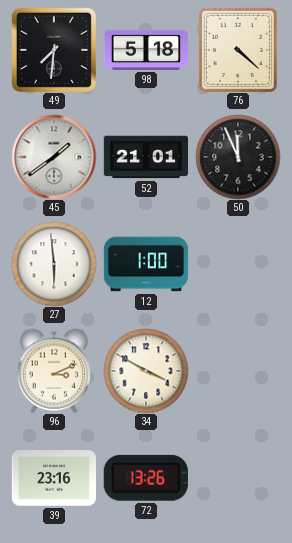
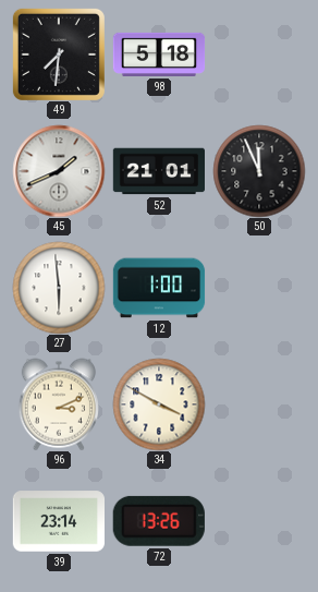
76: 4:22 -> none
45: 1:39 -> 1:41
39: 23:16 -> 23:14
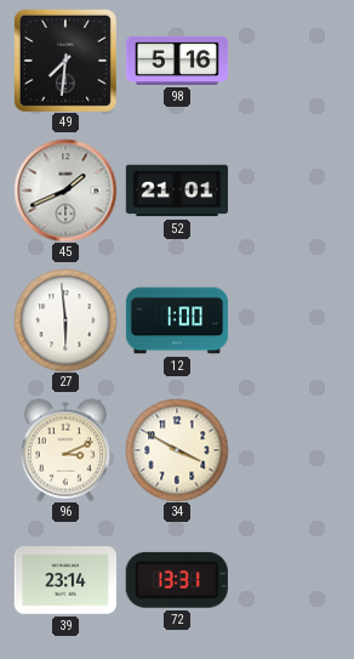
98: 5:18 -> 5:16
50: 11:56 -> none
72: 13:26 -> 13:31
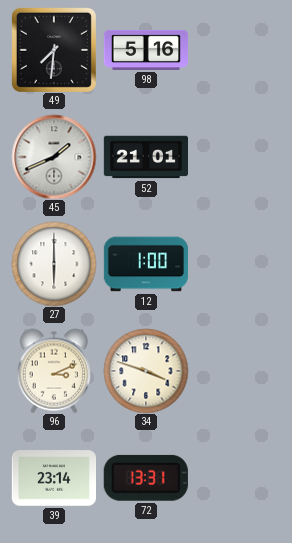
27: 5:59 -> 6:00
34: 3:50 -> 3:48
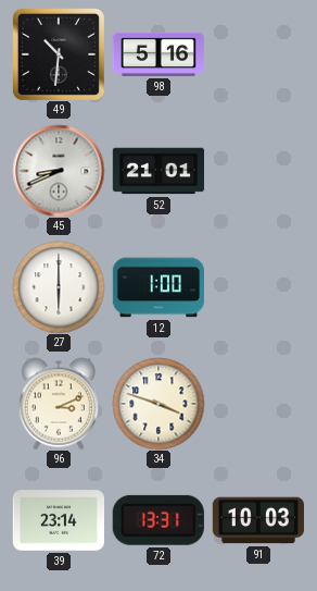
49: 7:31 -> 10:31
45: 1:41 -> 8:41
91: none -> 10:03
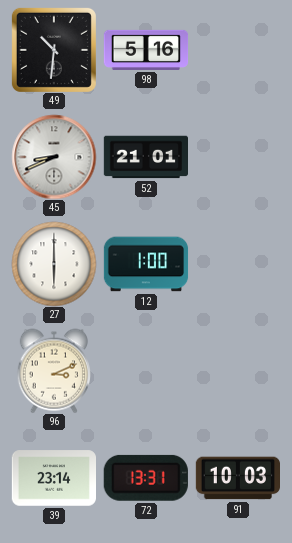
34: 3:48 -> none
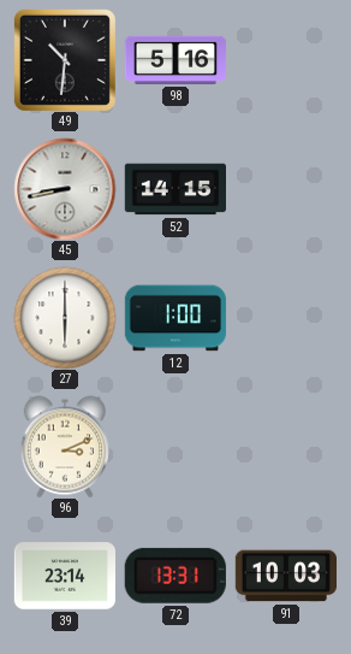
45: 8:41 -> 8:43
52: 21:01 -> 14:15
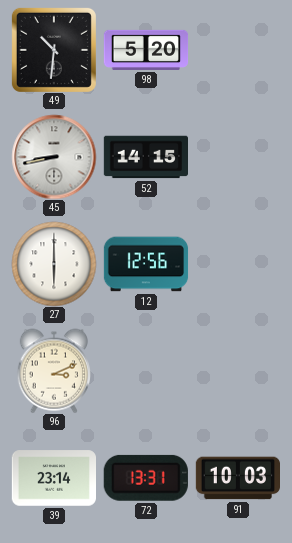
98: 5:16 -> 5:20
12: 1:00 -> 12:56
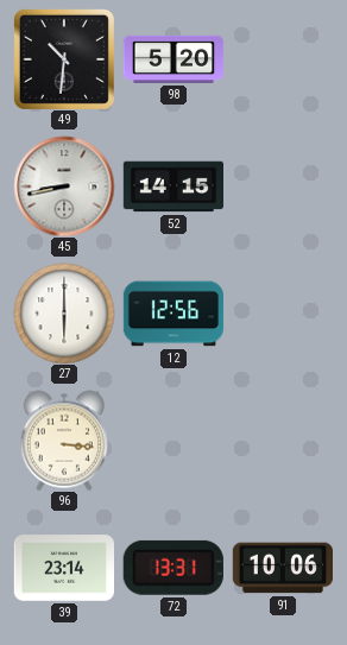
96: 3:11 -> 3:16
91: 10:03 -> 10:06
